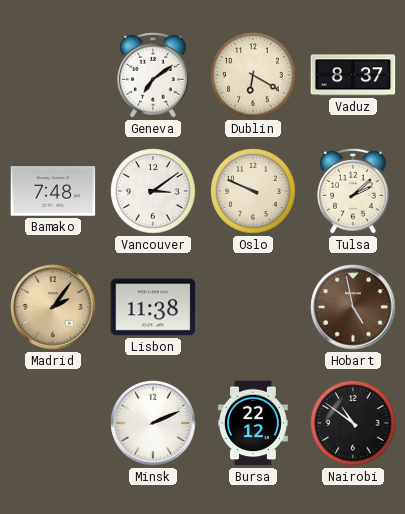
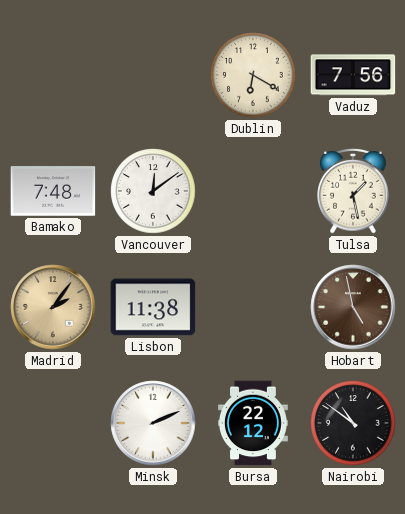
Geneva: 7:09 -> none
Vaduz: 8:37 -> 7:56
Vancouver: 3:09 -> 12:09
Oslo: 9:49 -> none
Tulsa: 2:08 -> 1:28
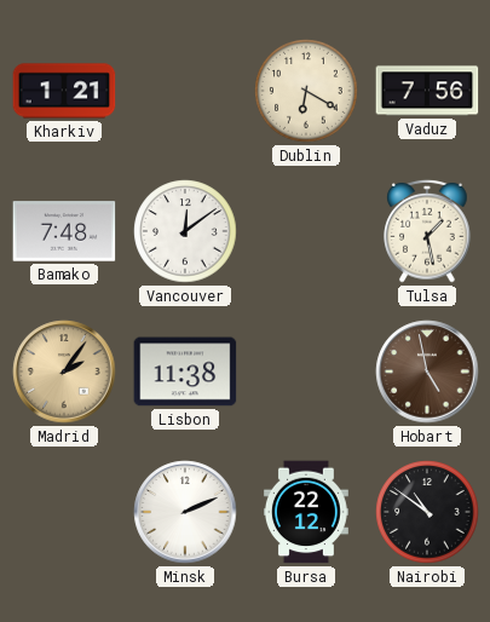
Kharkiv: none -> 1:21
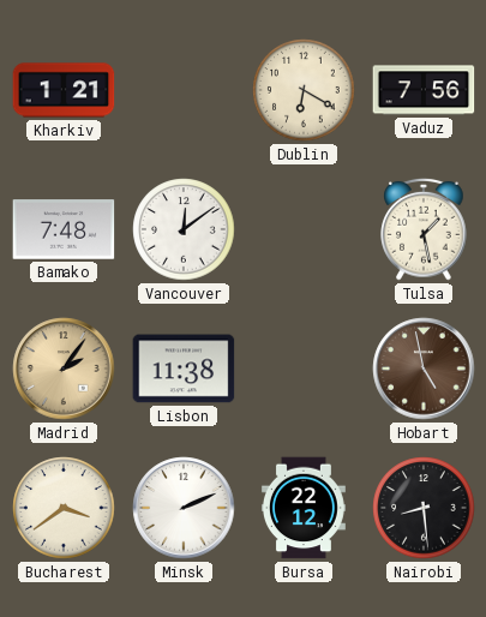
Bucharest: none -> 3:39
Nairobi: 10:51 -> 8:29
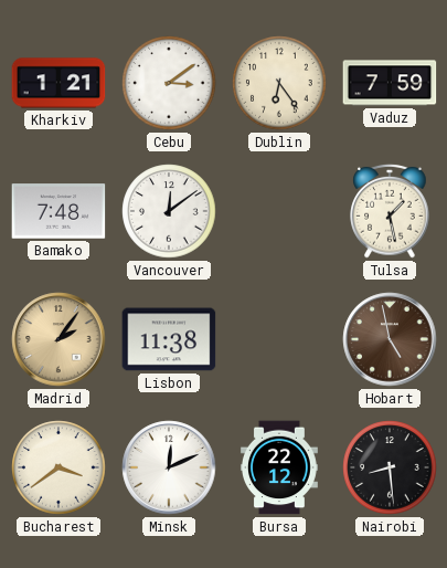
Cebu: none -> 3:09
Dublin: 6:20 -> 6:24
Vaduz: 7:56 -> 7:59
Minsk: 2:11 -> 12:11
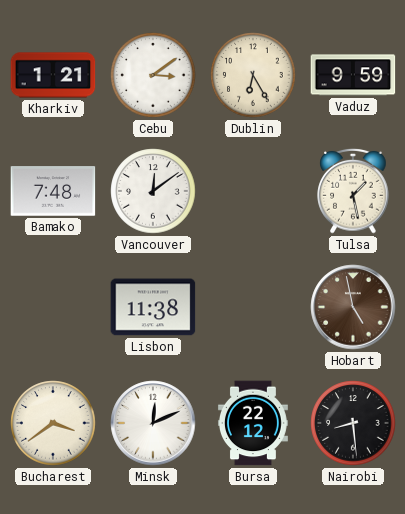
Dublin: 6:24 -> 6:25
Vaduz: 7:59 -> 9:59
Madrid: 2:06 -> none
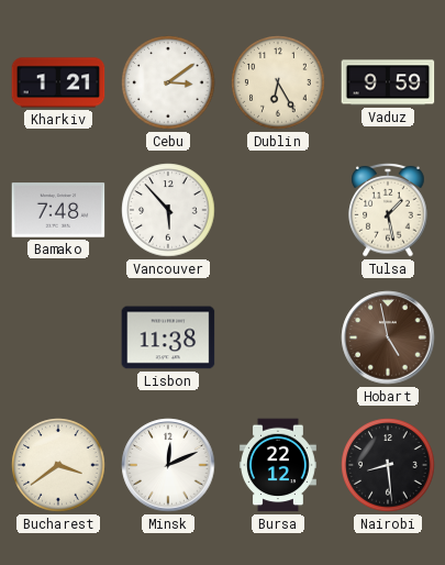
Vancouver: 12:09 -> 5:53
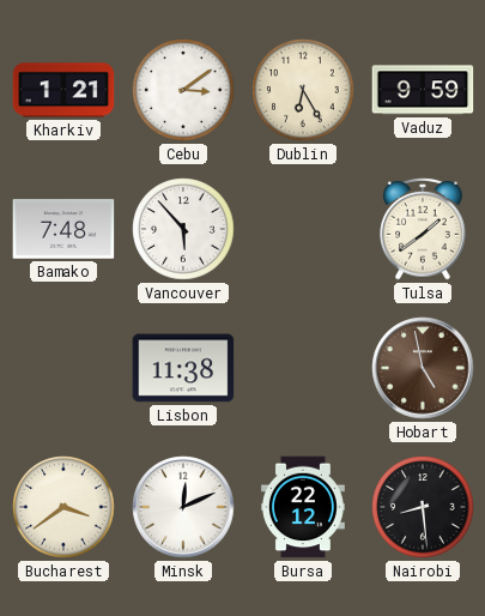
Tulsa: 1:28 -> 1:39
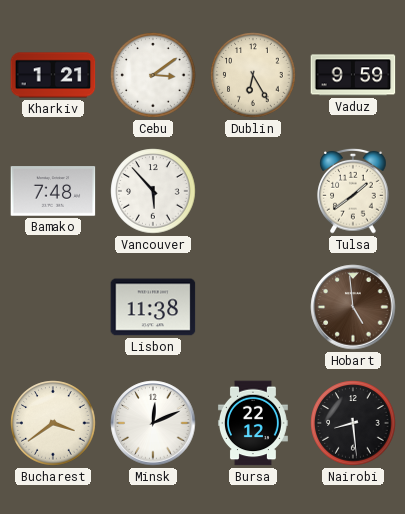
Hobart: 4:58 -> 4:59
